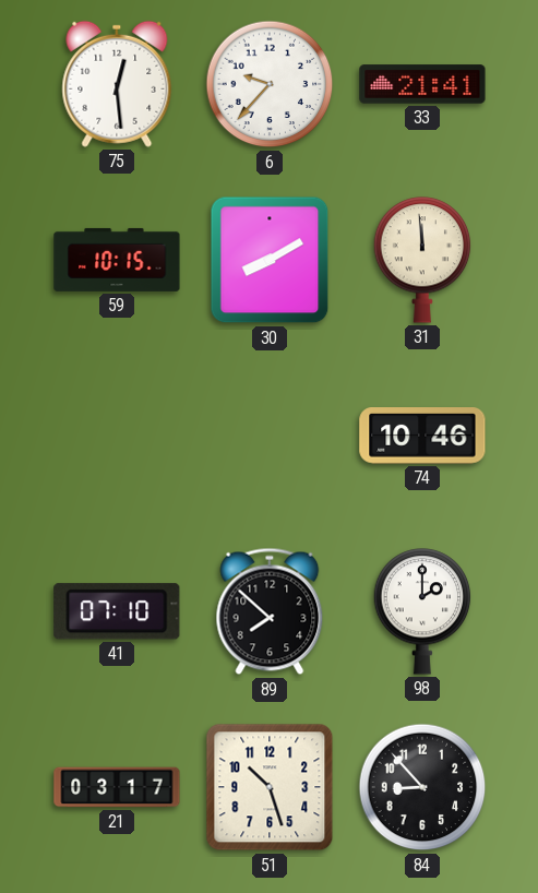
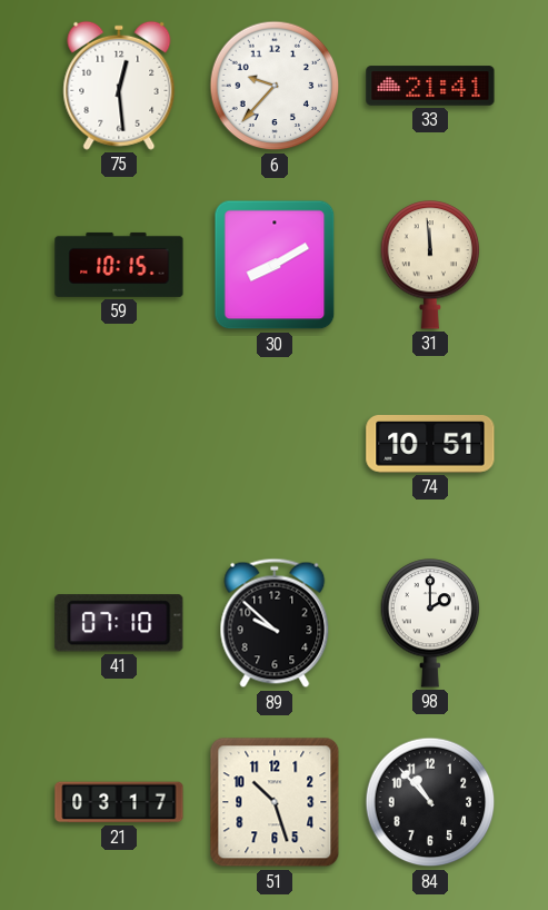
74: 10:46 -> 10:51
89: 7:52 -> 9:52
84: 8:53 -> 10:53
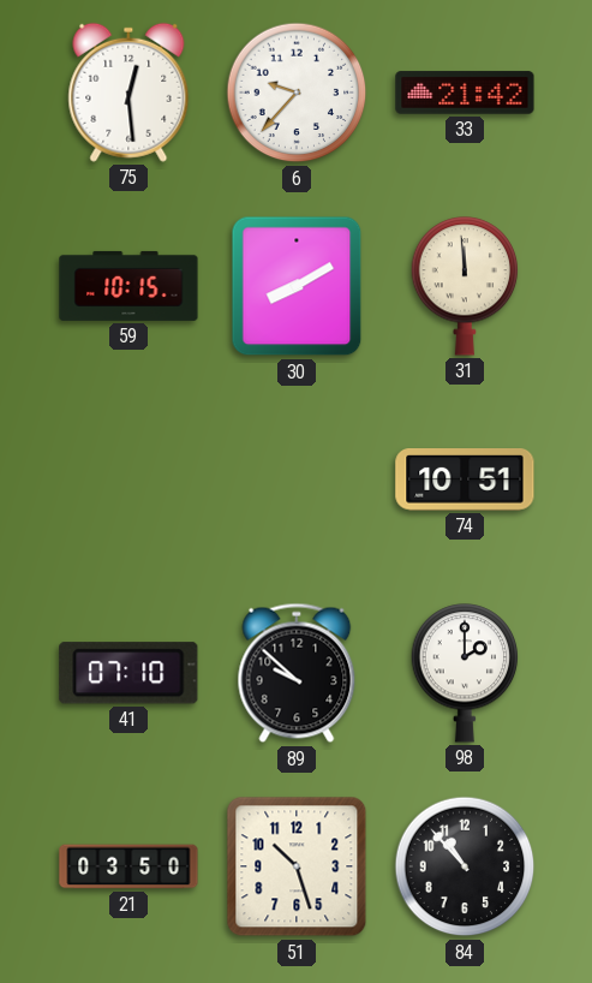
33: 21:41 -> 21:42
21: 03:17 -> 03:50
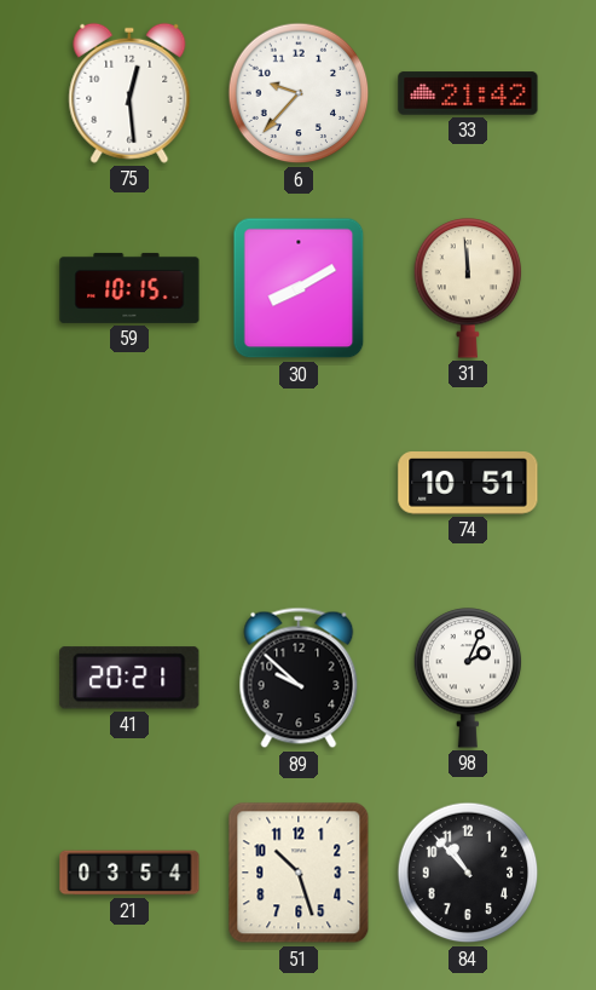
41: 07:10 -> 20:21
98: 2:00 -> 2:04
21: 03:50 -> 03:54
